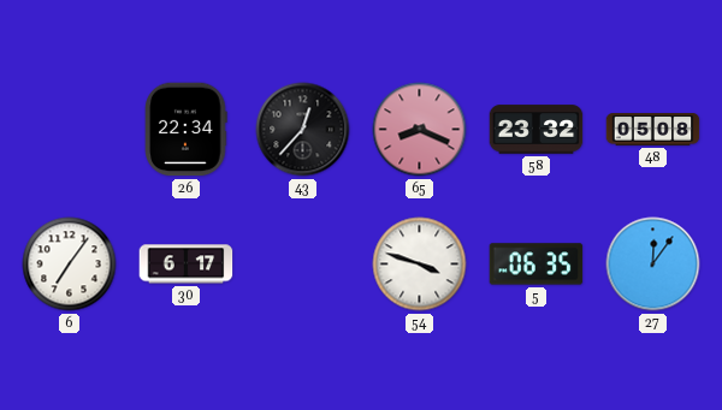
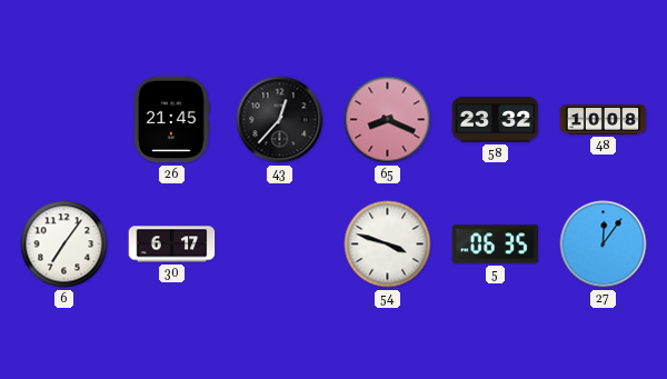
26: 22:34 -> 21:45
48: 05:08 -> 10:08
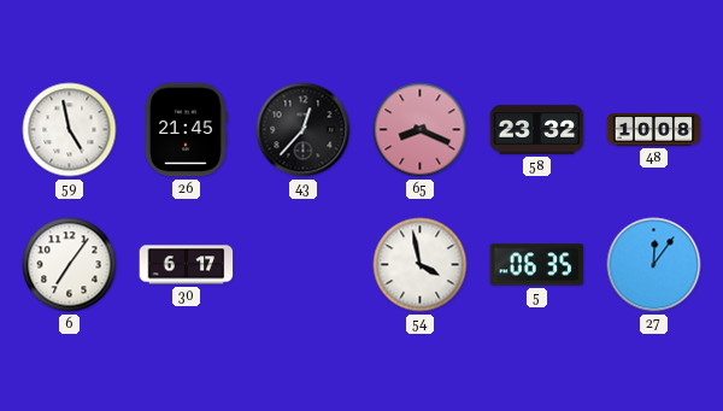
59: none -> 4:58
54: 3:48 -> 3:58
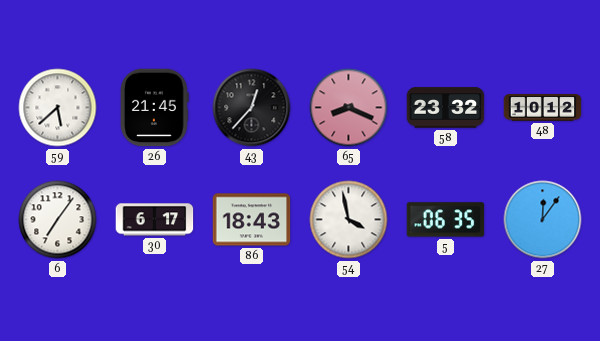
59: 4:58 -> 5:38
48: 10:08 -> 10:12
86: none -> 18:43
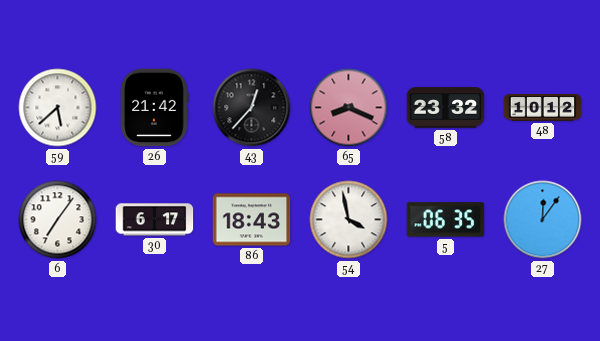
26: 21:45 -> 21:42
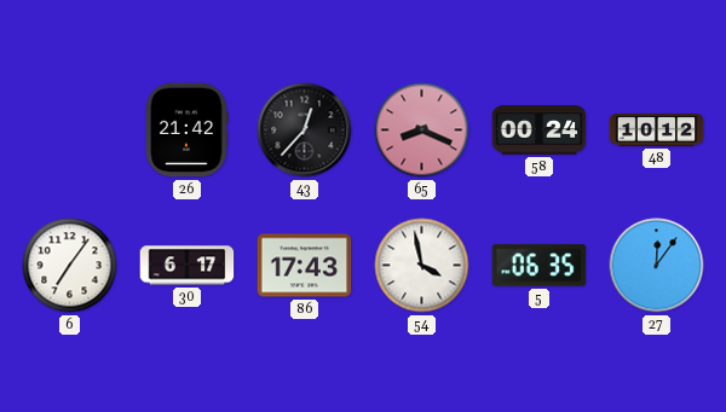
59: 5:38 -> none
58: 23:32 -> 00:24
86: 18:43 -> 17:43
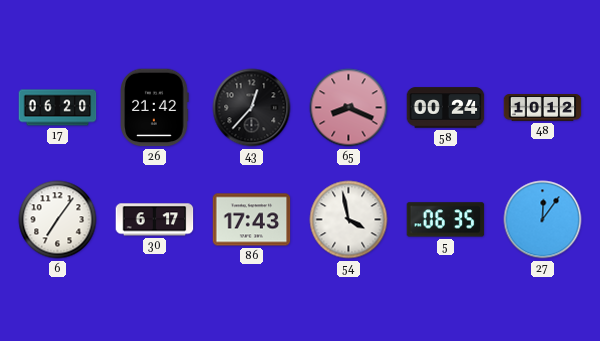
17: none -> 06:20
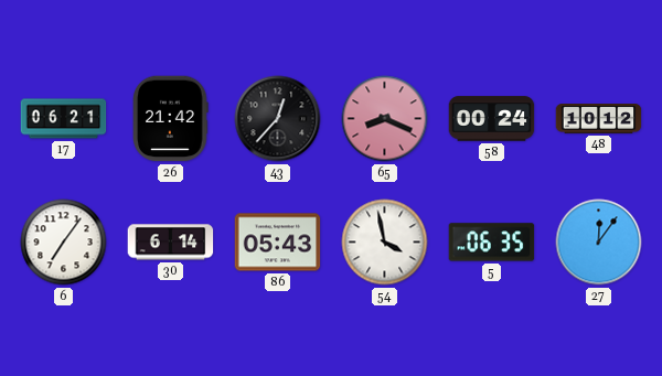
17: 06:20 -> 06:21
30: 6:17 -> 6:14
86: 17:43 -> 05:43
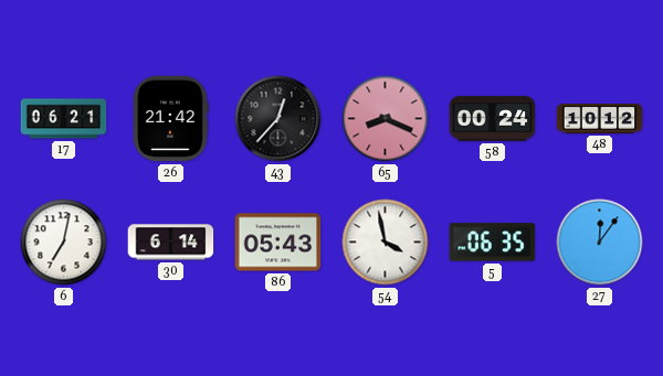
6: 7:06 -> 7:02
